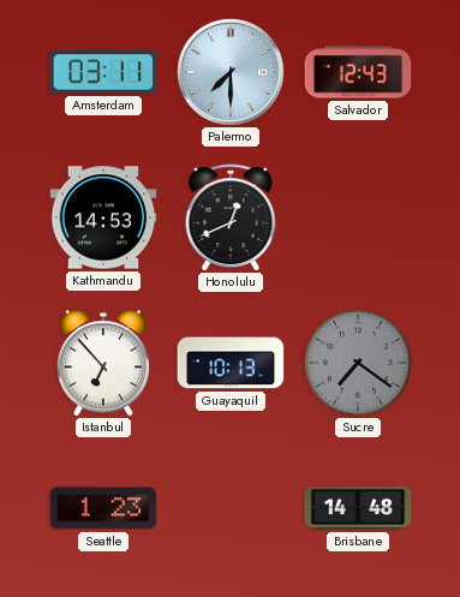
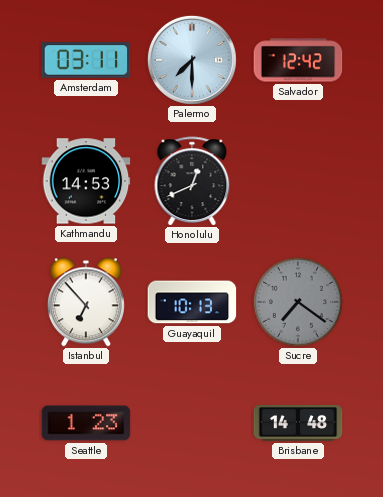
Salvador: 12:43 -> 12:42
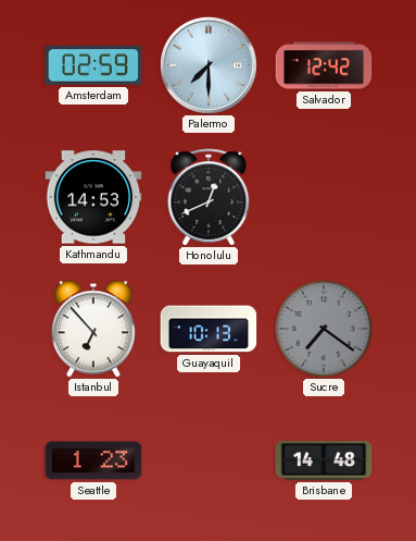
Amsterdam: 03:11 -> 02:59
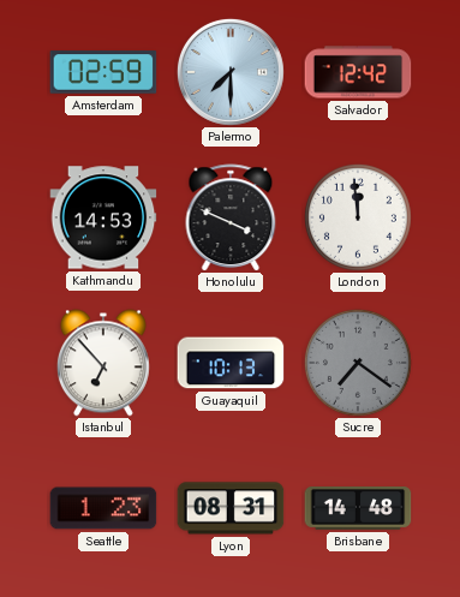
Honolulu: 12:41 -> 3:49
London: none -> 11:59
Lyon: none -> 08:31
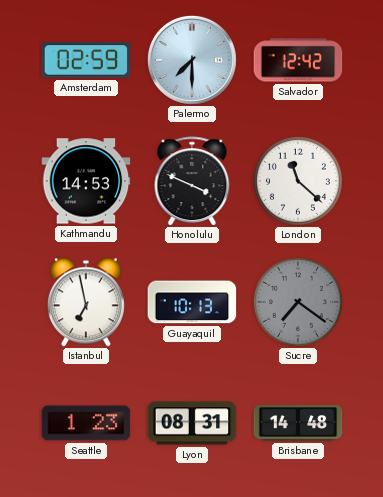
London: 11:59 -> 11:22
Istanbul: 6:53 -> 6:58
